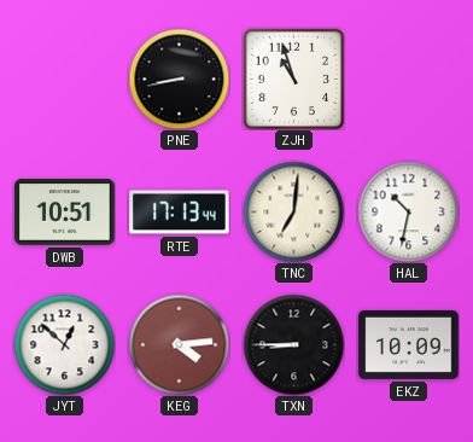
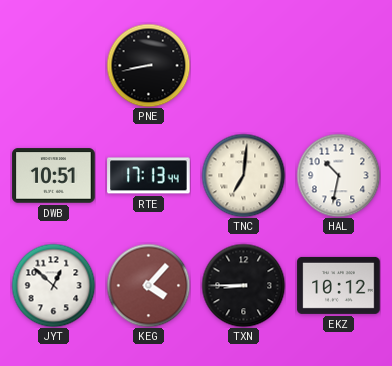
ZJH: 10:57 -> none
KEG: 4:14 -> 4:07
EKZ: 10:09 -> 10:12
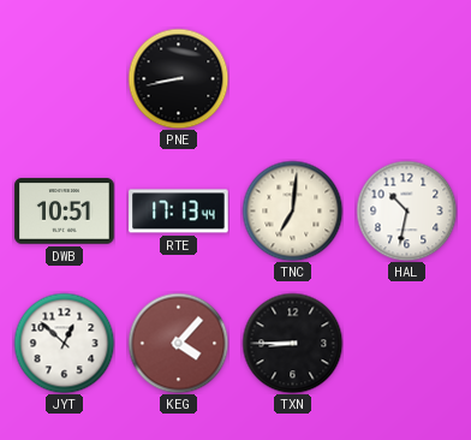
EKZ: 10:12 -> none
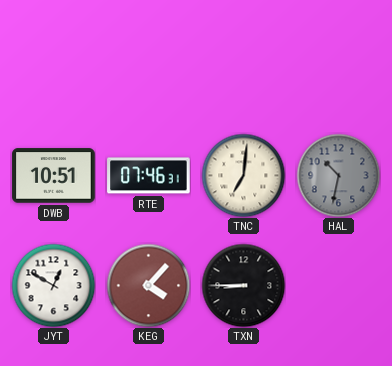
PNE: 8:43 -> none
RTE: 17:13 -> 07:46
HAL dial: white -> grey
JYT: 12:52 -> 12:50
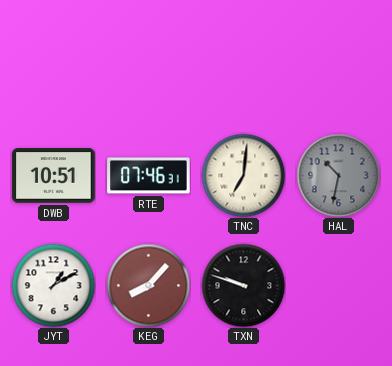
JYT: 12:50 -> 1:10
KEG: 4:07 -> 8:07
TXN: 8:45 -> 9:48
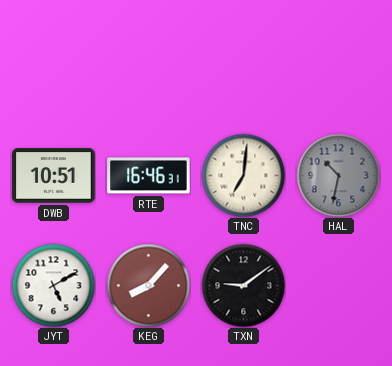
RTE: 07:46 -> 16:46
JYT: 1:10 -> 5:10
TXN: 9:48 -> 9:09
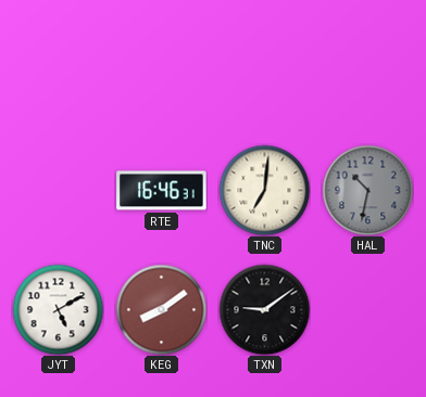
DWB: 10:51 -> none
KEG: 8:07 -> 8:09
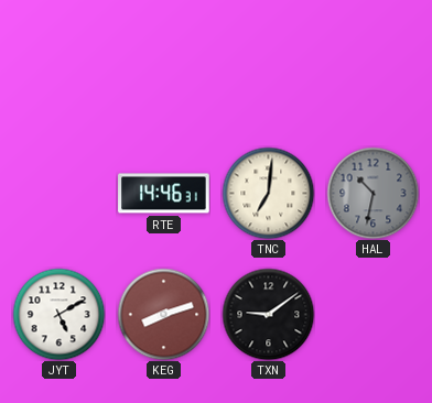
RTE: 16:46 -> 14:46
KEG: 8:09 -> 8:12
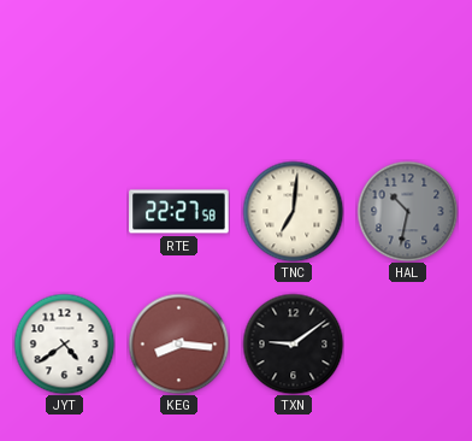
RTE: 14:46 -> 22:27
JYT: 5:10 -> 4:39
KEG: 8:12 -> 8:16
